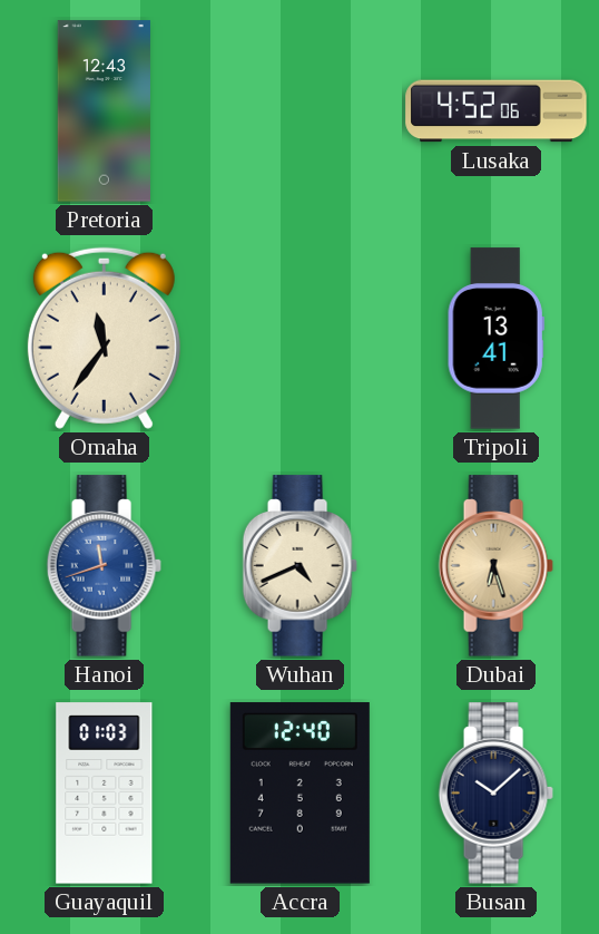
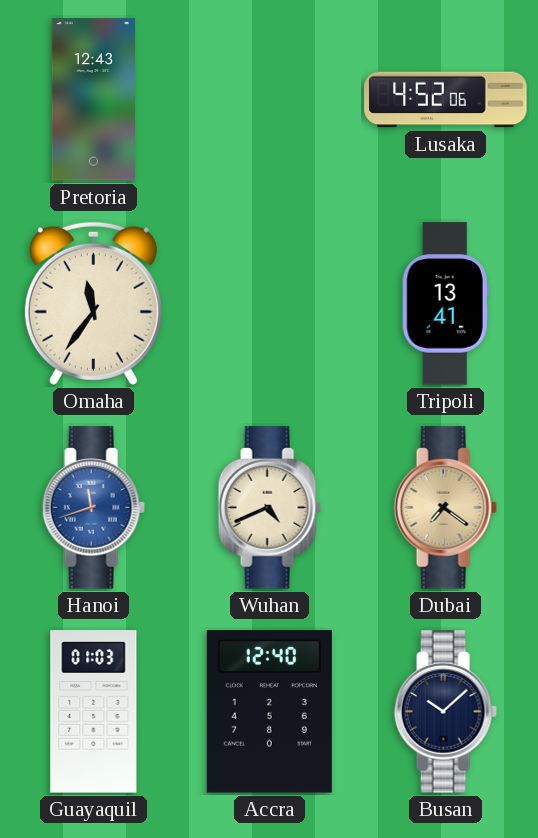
Dubai: 6:27 -> 7:21
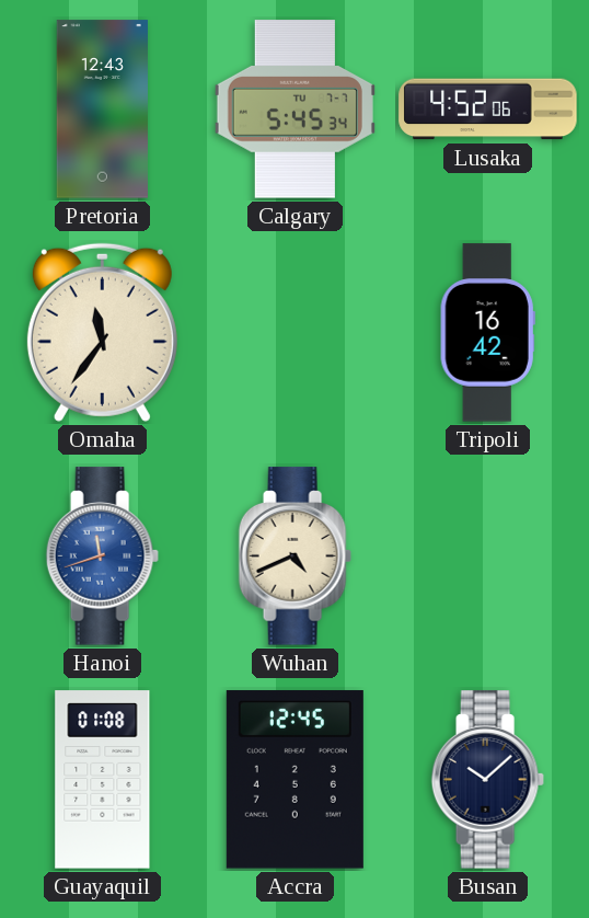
Calgary: none -> 5:45
Tripoli: 13:41 -> 16:42
Dubai: 7:21 -> none
Guayaquil: 01:03 -> 01:08
Accra: 12:40 -> 12:45
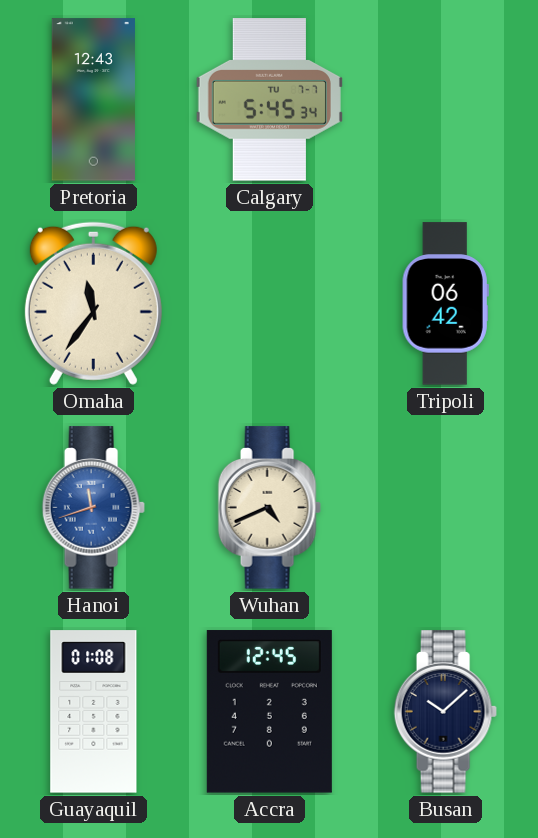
Lusaka: 4:52 -> none
Tripoli: 16:42 -> 06:42
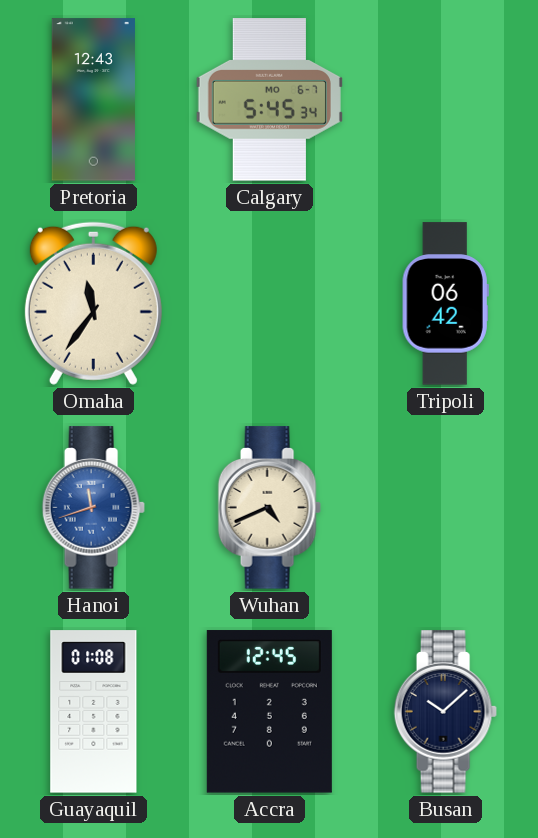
Calgary date: TU 7-7 -> MO 6-7
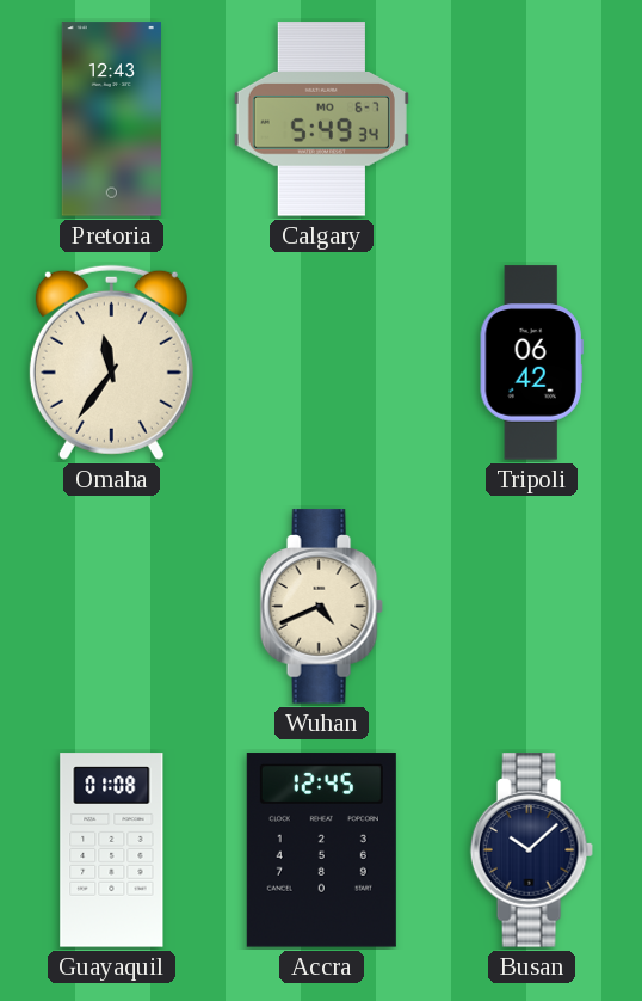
Calgary: 5:45 -> 5:49
Hanoi: 11:42 -> none
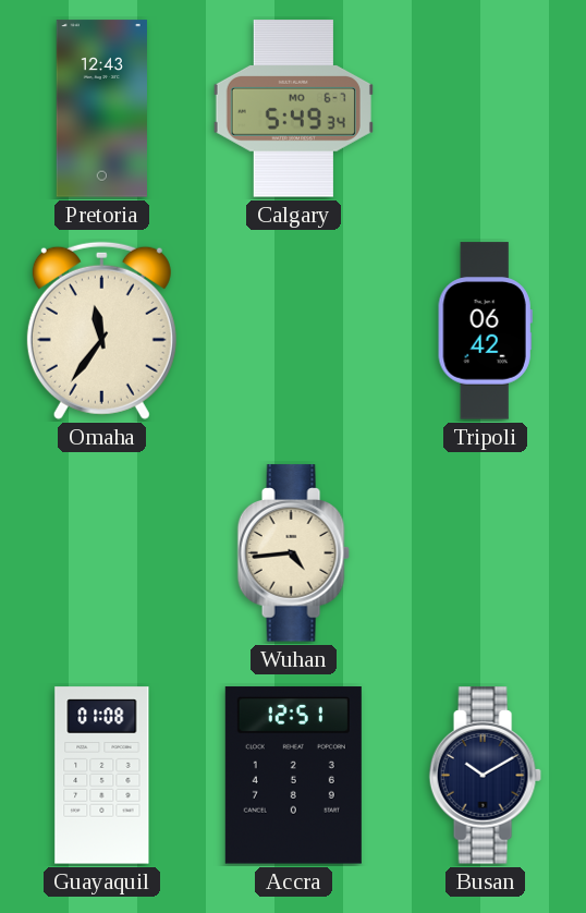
Wuhan: 4:41 -> 4:44
Accra: 12:45 -> 12:51
Busan: 10:08 -> 10:10
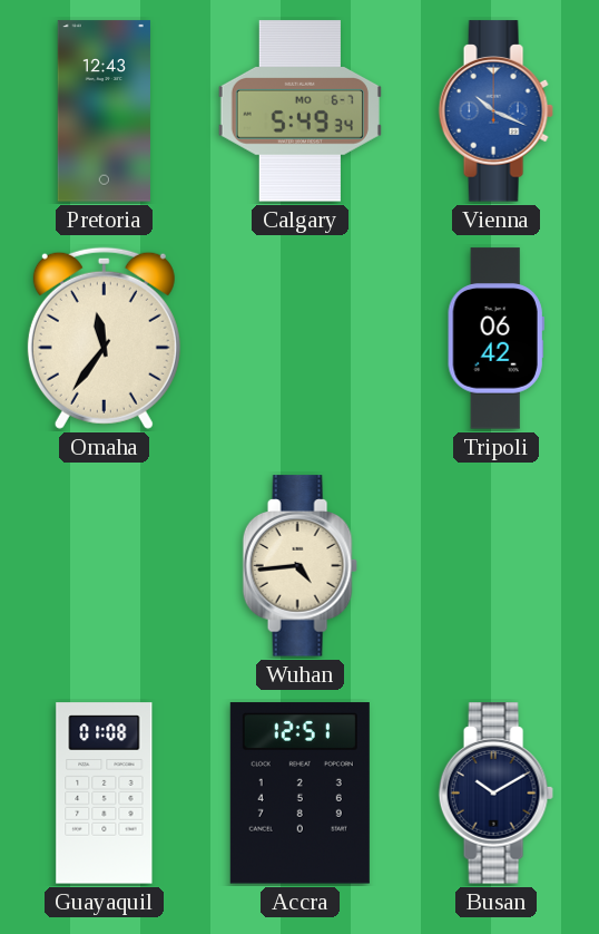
Vienna: none -> 10:19
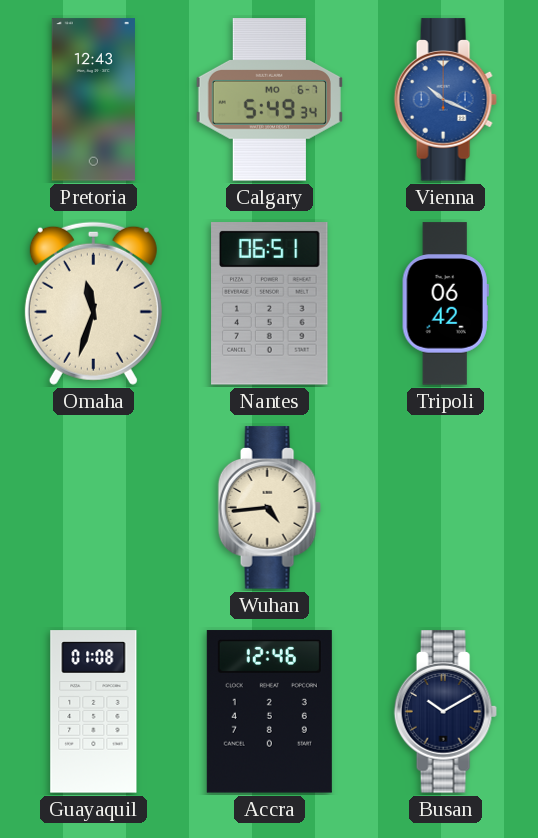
Omaha: 11:36 -> 11:33
Nantes: none -> 06:51
Accra: 12:51 -> 12:46
